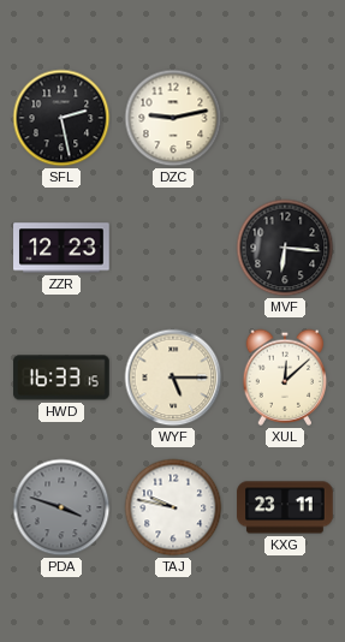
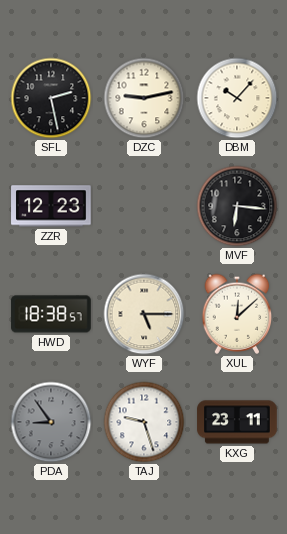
DBM: none -> 10:07
HWD: 16:33 -> 18:38
PDA: 3:48 -> 8:54
TAJ: 9:47 -> 9:27
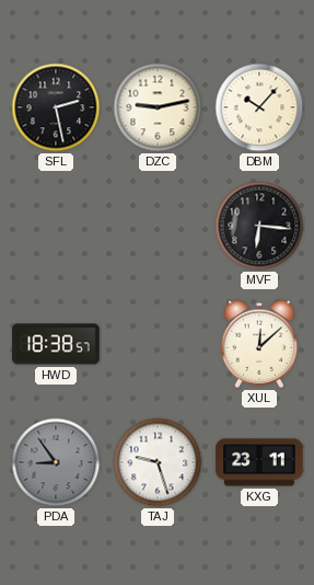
ZZR: 12:23 -> none
WYF: 5:15 -> none
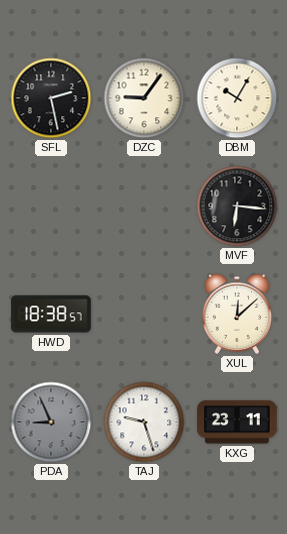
DZC: 9:13 -> 9:06
DBM: 10:07 -> 10:05
PDA: 8:54 -> 8:56
